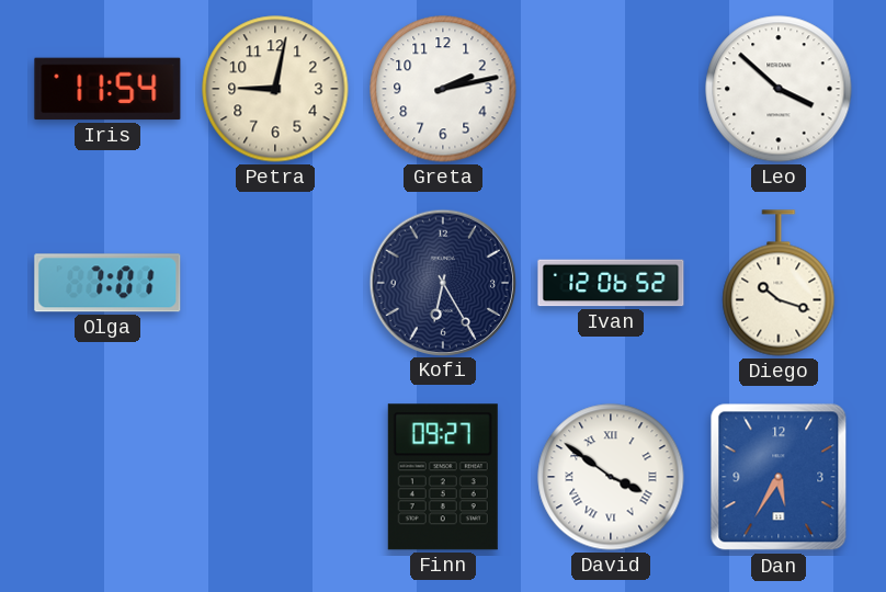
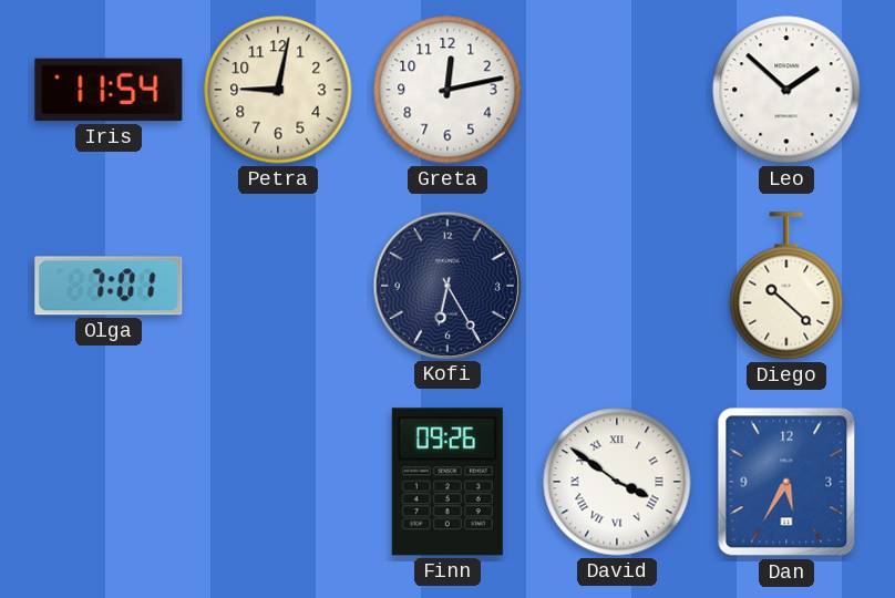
Greta: 2:13 -> 12:13
Leo: 3:52 -> 1:52
Ivan: 12:06 -> none
Diego: 10:18 -> 10:22
Finn: 09:27 -> 09:26
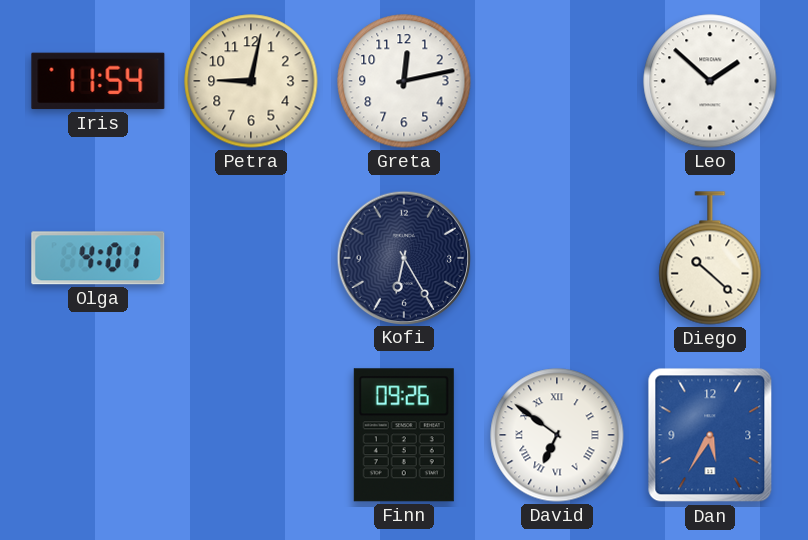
Olga: 7:01 -> 4:01
David: 3:51 -> 6:51
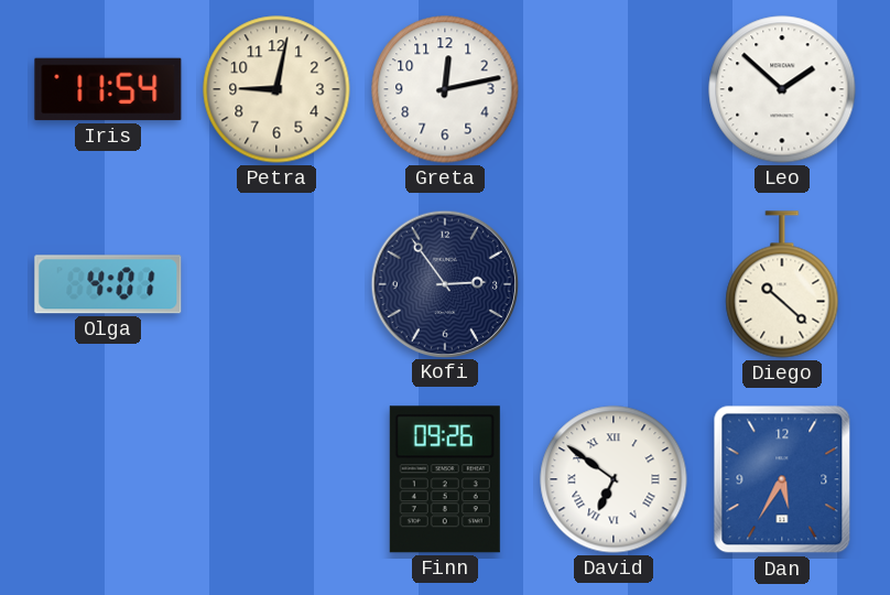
Kofi: 6:25 -> 2:54
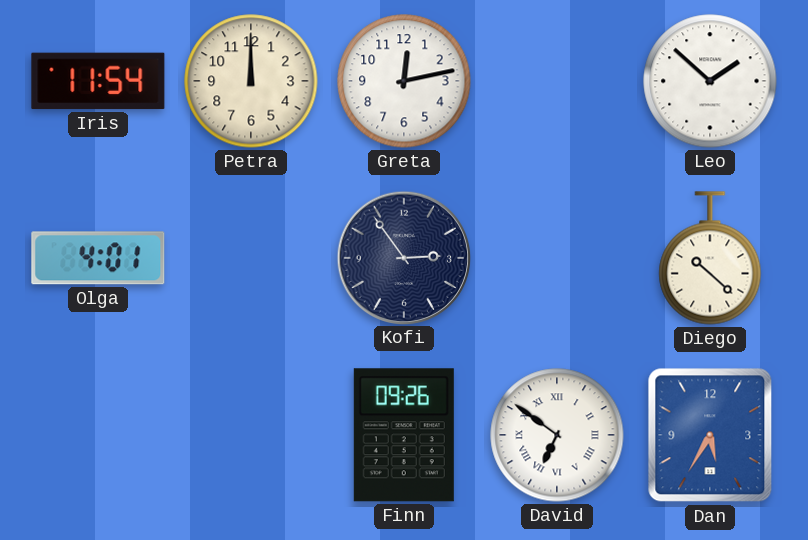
Petra: 9:02 -> 12:00
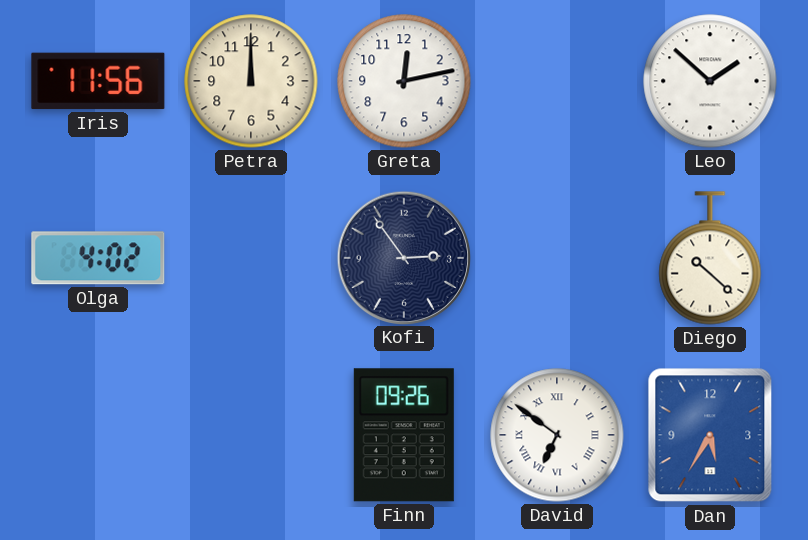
Iris: 11:54 -> 11:56
Olga: 4:01 -> 4:02
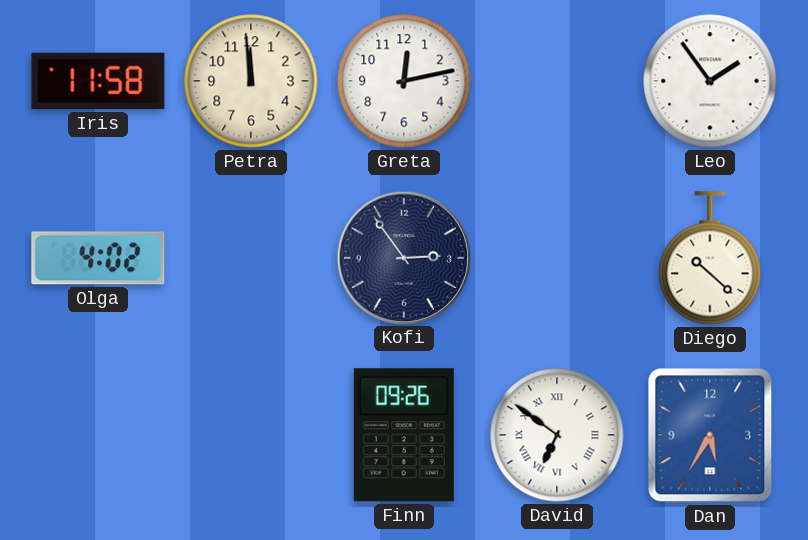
Iris: 11:56 -> 11:58
Petra: 12:00 -> 11:59
Leo: 1:52 -> 1:54
